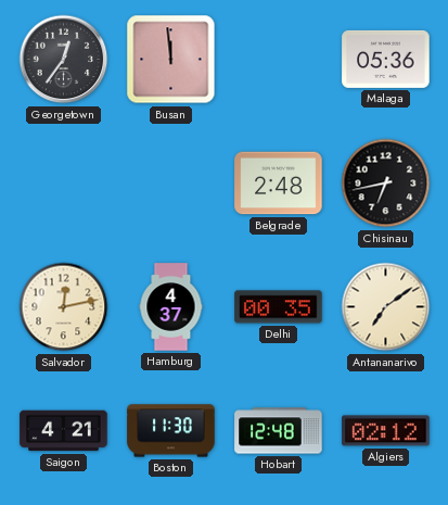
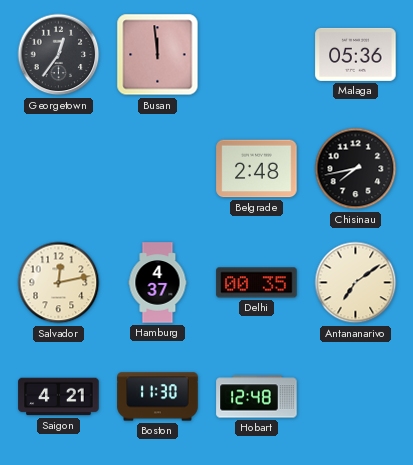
Chisinau: 6:43 -> 7:43
Algiers: 02:12 -> none
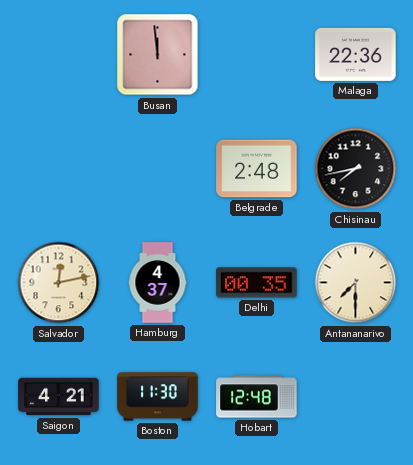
Georgetown: 12:36 -> none
Malaga: 05:36 -> 22:36
Antananarivo: 7:09 -> 7:30
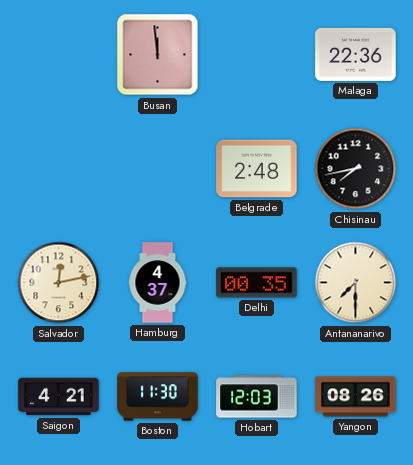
Hobart: 12:48 -> 12:03
Yangon: none -> 08:26
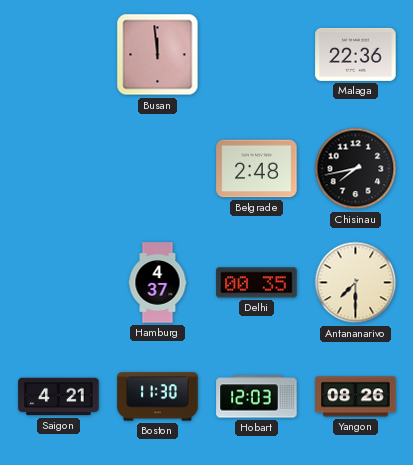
Salvador: 12:13 -> none
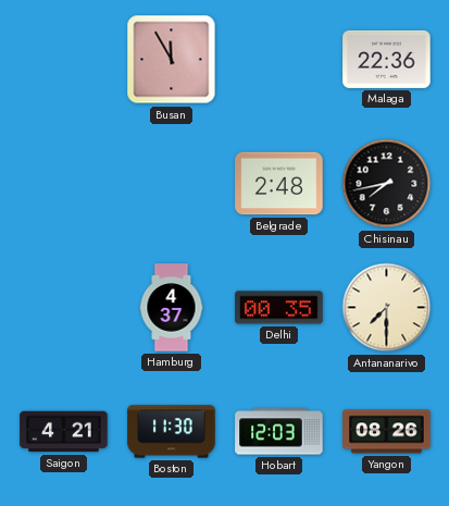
Busan: 11:59 -> 11:55
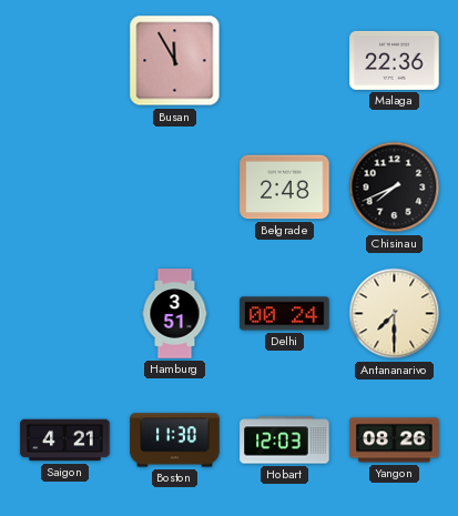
Chisinau: 7:43 -> 7:41
Hamburg: 4:37 -> 3:51
Delhi: 00:35 -> 00:24
